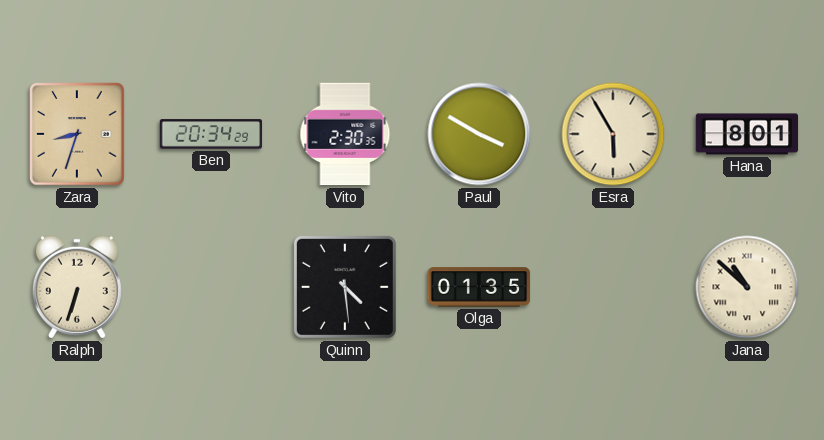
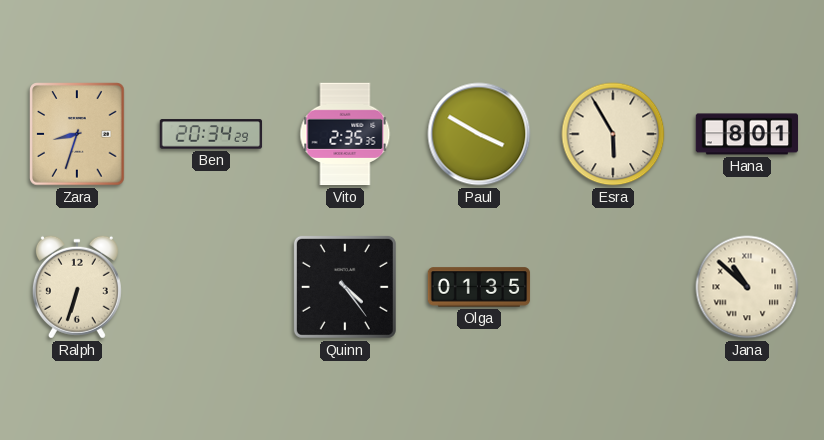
Vito: 2:30 -> 2:35
Quinn: 4:29 -> 4:24
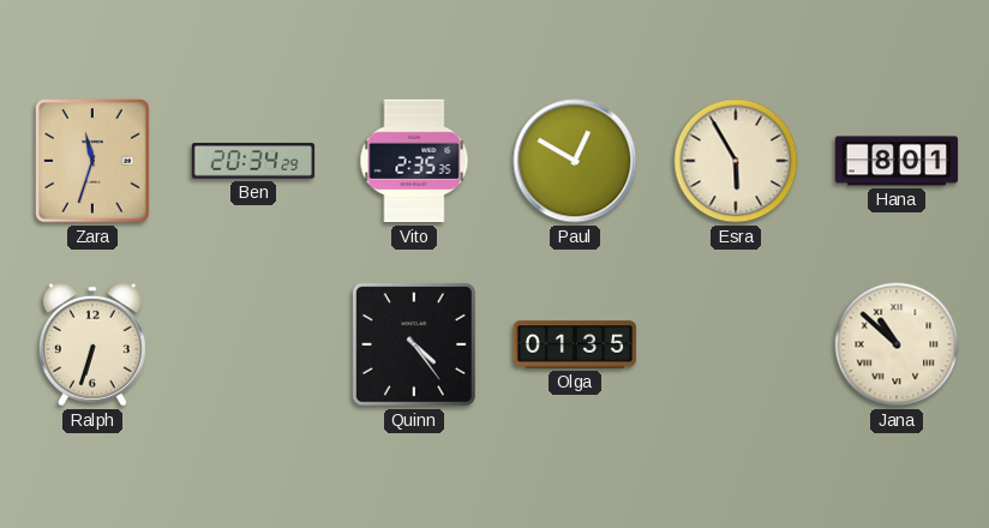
Zara: 8:33 -> 11:33
Paul: 3:50 -> 12:50
